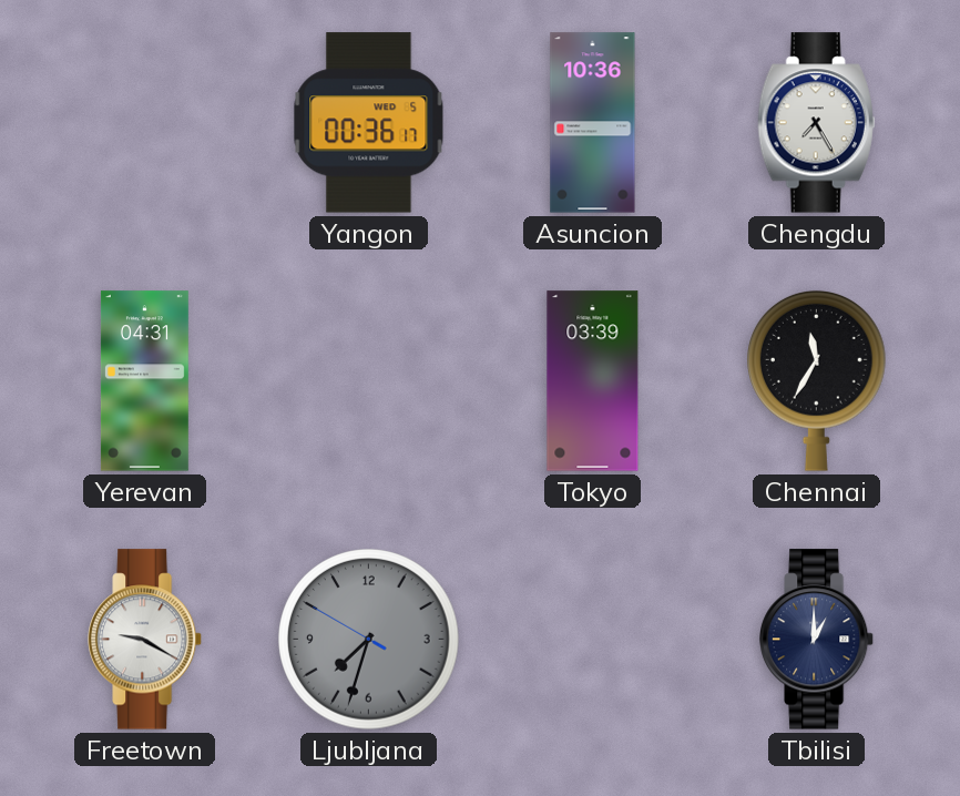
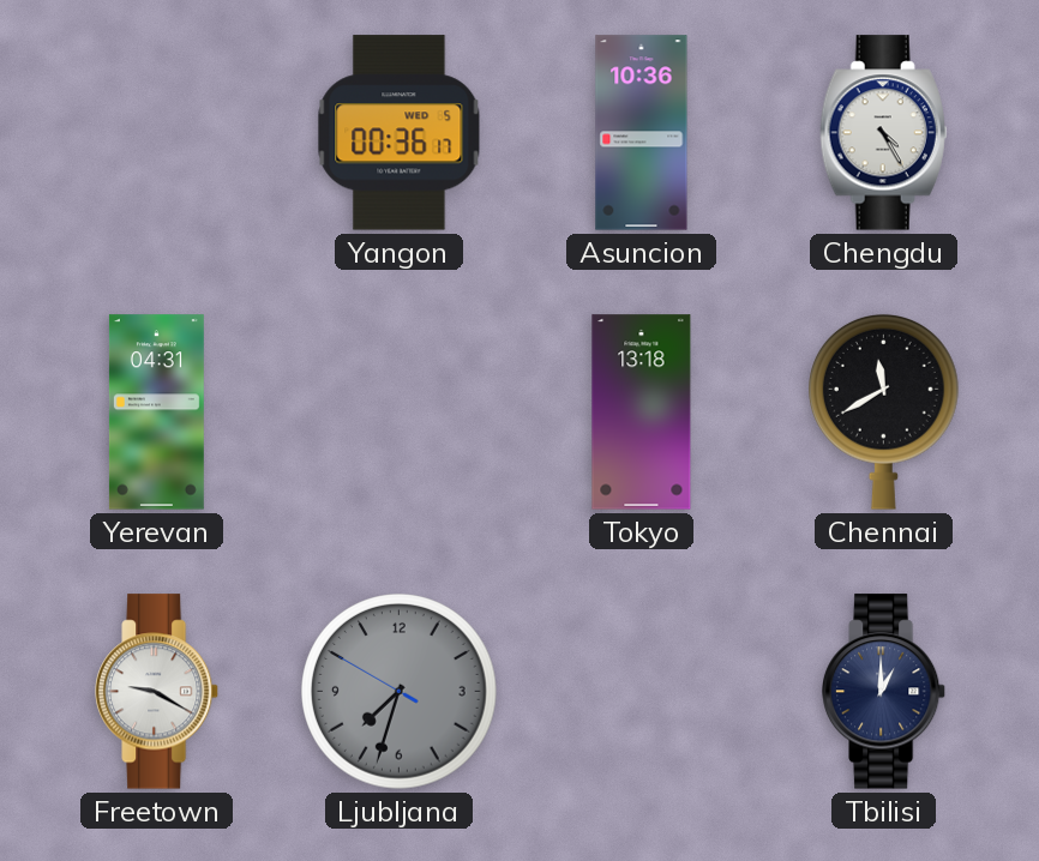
Chengdu: 7:25 -> 4:25
Tokyo: 03:39 -> 13:18
Chennai: 11:35 -> 11:40
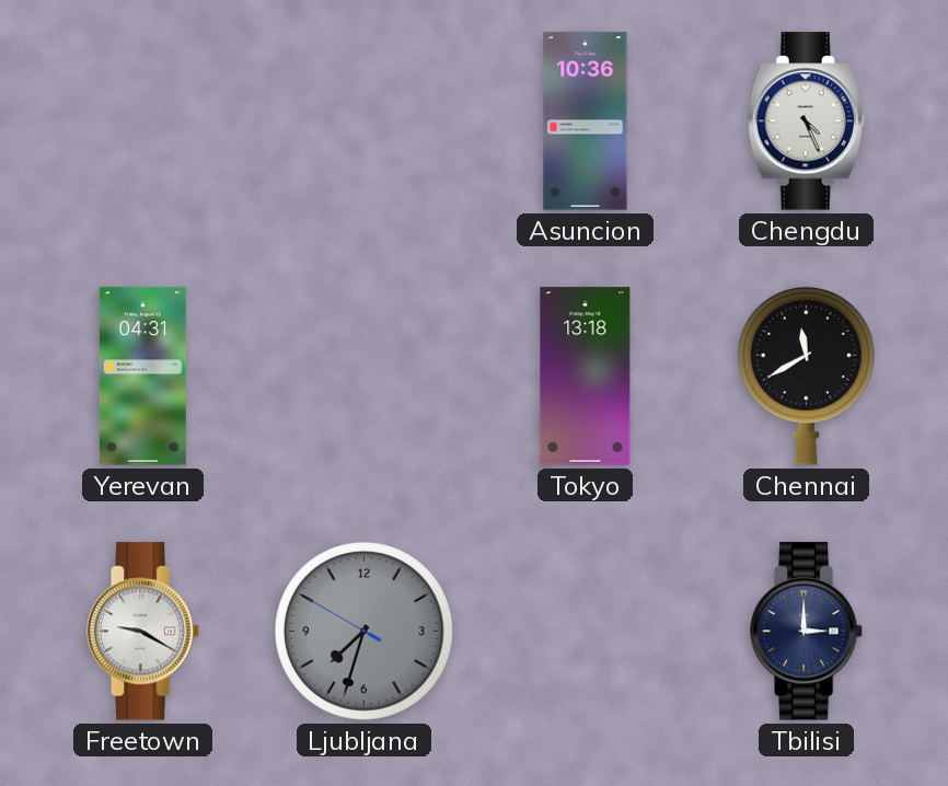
Yangon: 00:36 -> none
Chengdu: 4:25 -> 4:26
Tbilisi: 1:00 -> 3:00
